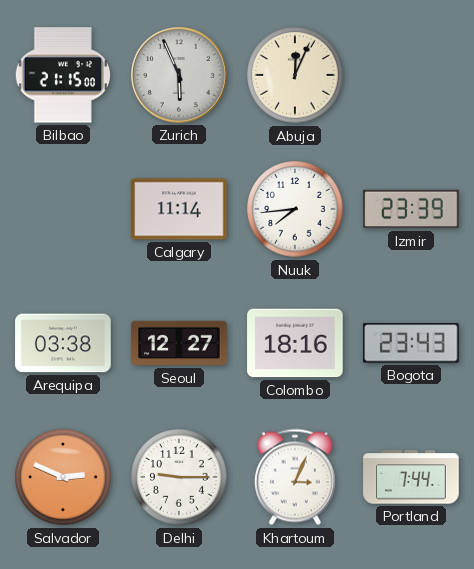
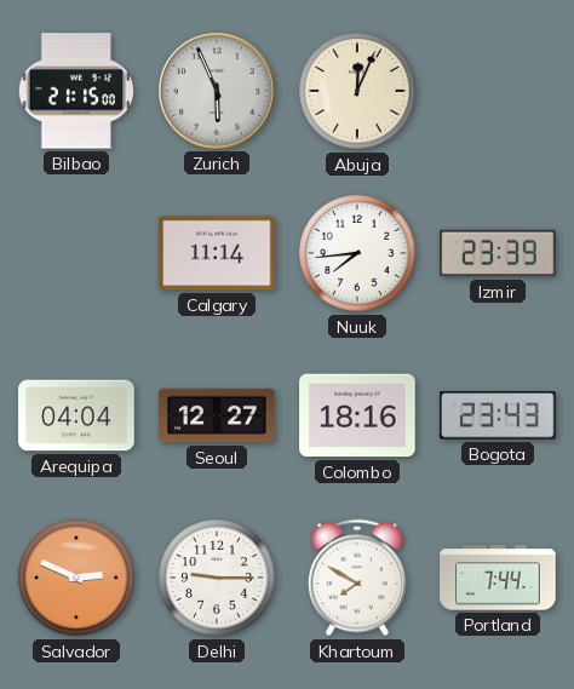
Arequipa: 03:38 -> 04:04
Khartoum: 3:04 -> 7:50
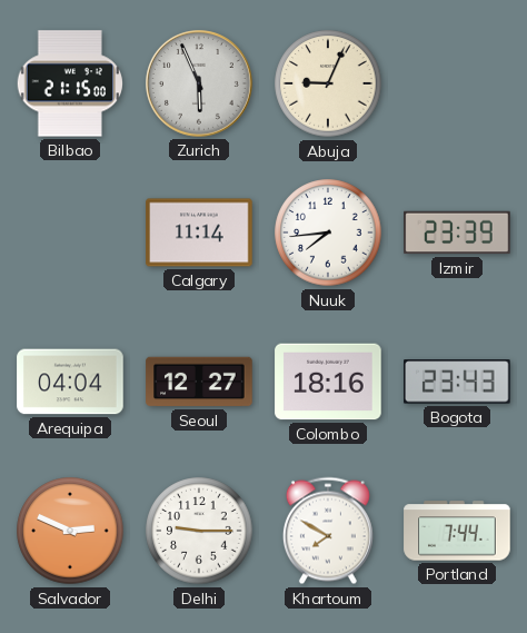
Abuja: 12:04 -> 9:04
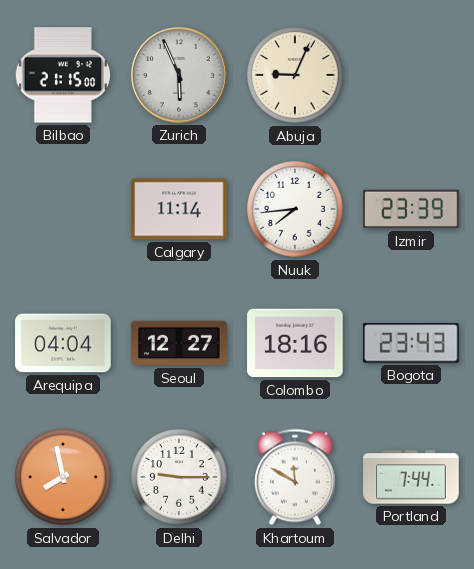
Salvador: 2:49 -> 7:58
Khartoum: 7:50 -> 11:50
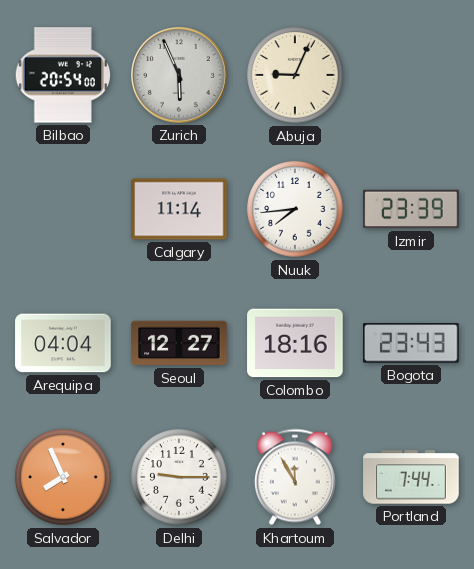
Bilbao: 21:15 -> 20:54
Salvador: 7:58 -> 7:56
Khartoum: 11:50 -> 11:55
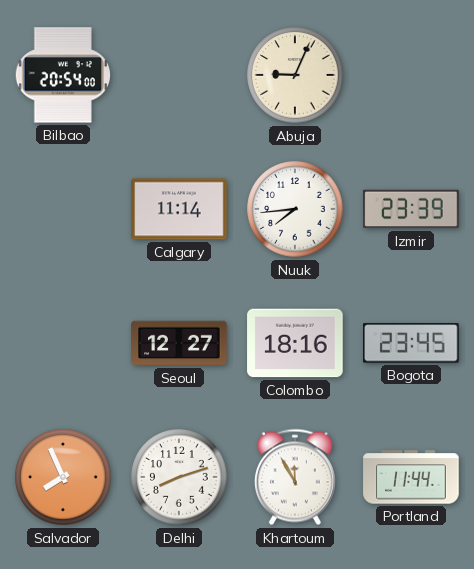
Zurich: 5:56 -> none
Arequipa: 04:04 -> none
Bogota: 23:43 -> 23:45
Delhi: 9:15 -> 8:12
Portland: 7:44 -> 11:44
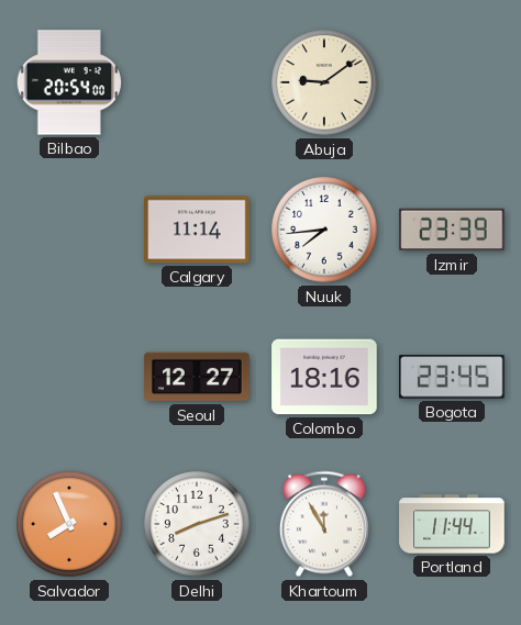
Abuja: 9:04 -> 9:09
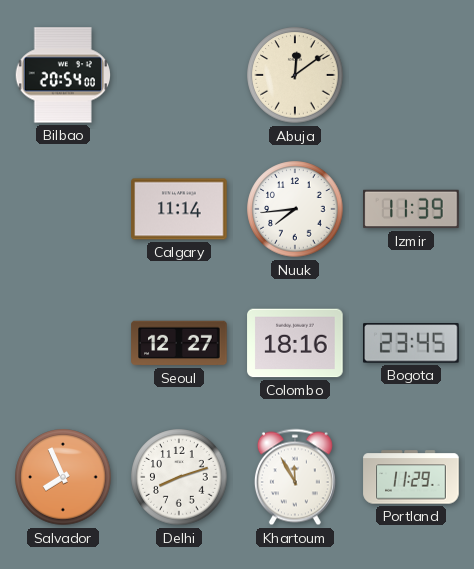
Abuja: 9:09 -> 12:09
Izmir: 23:39 -> 11:39
Portland: 11:44 -> 11:29
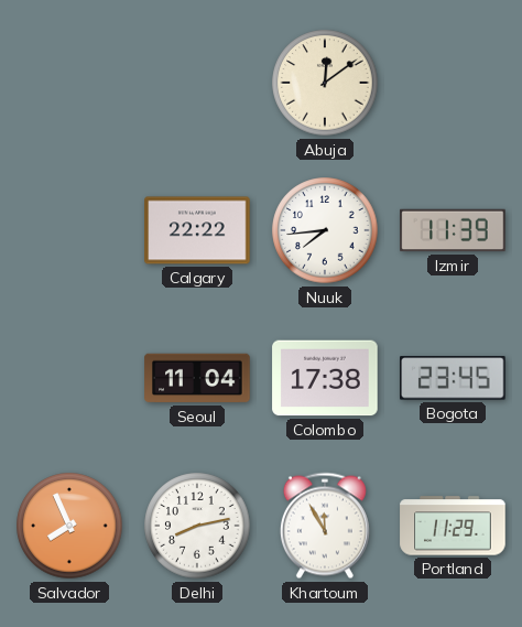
Bilbao: 20:54 -> none
Calgary: 11:14 -> 22:22
Seoul: 12:27 -> 11:04
Colombo: 18:16 -> 17:38
Delhi: 8:12 -> 8:13
